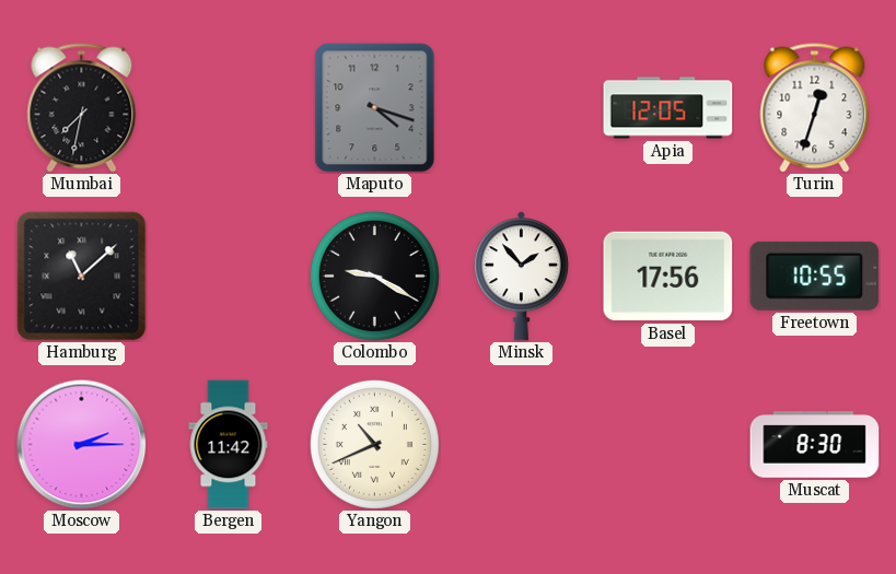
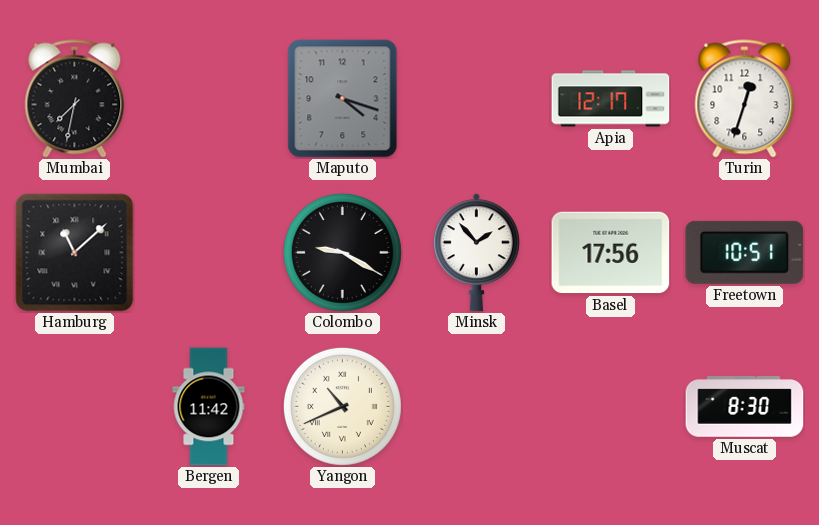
Apia: 12:05 -> 12:17
Freetown: 10:55 -> 10:51
Moscow: 2:15 -> none
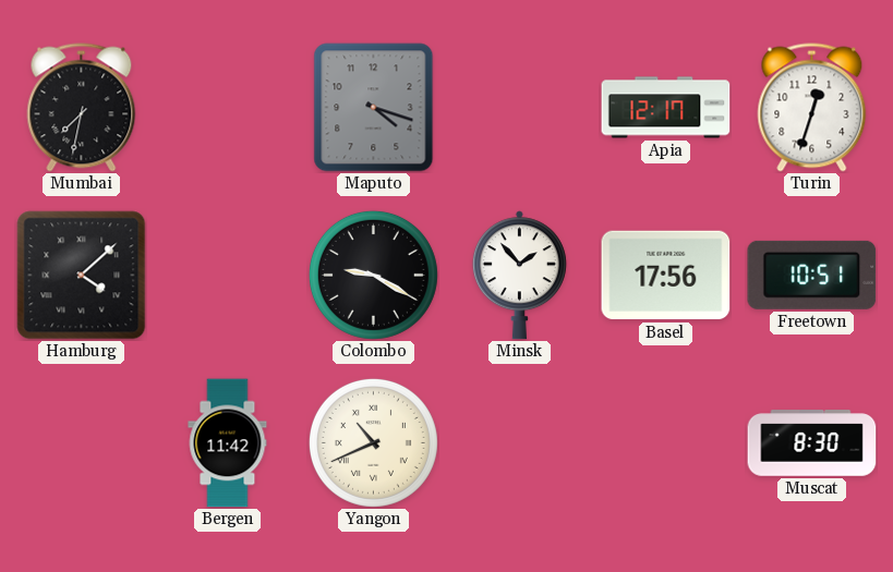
Hamburg: 11:08 -> 4:08
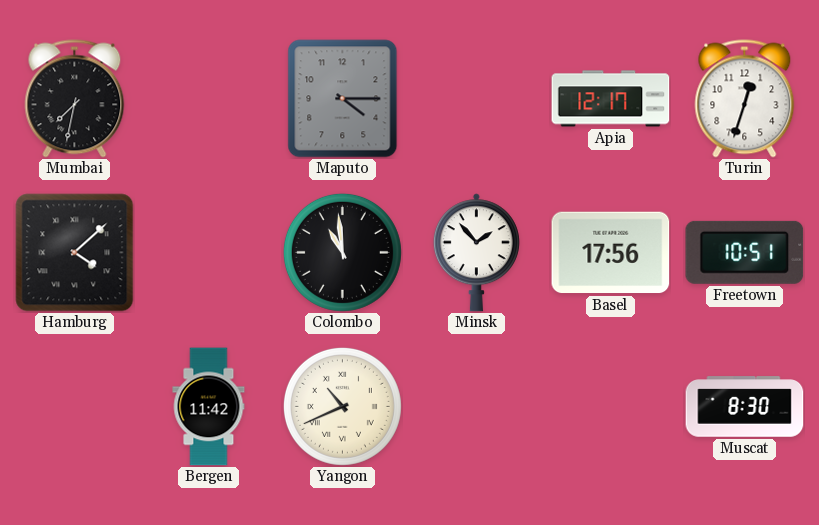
Maputo: 4:18 -> 4:15
Colombo: 9:20 -> 10:59
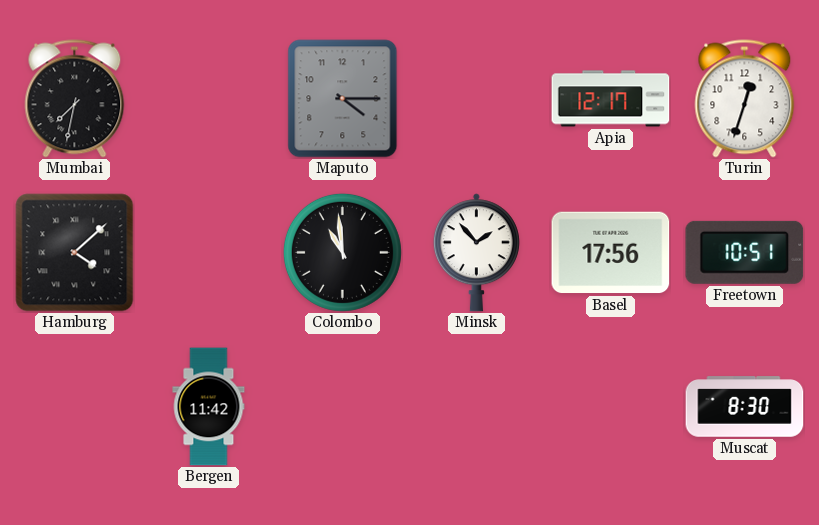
Yangon: 10:41 -> none
